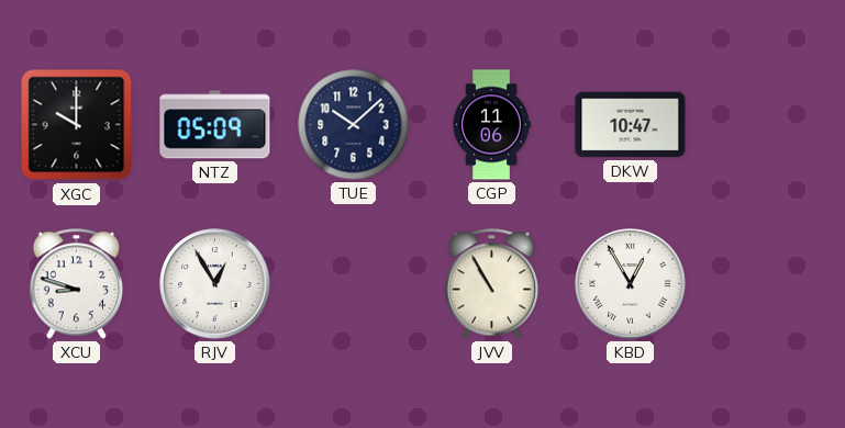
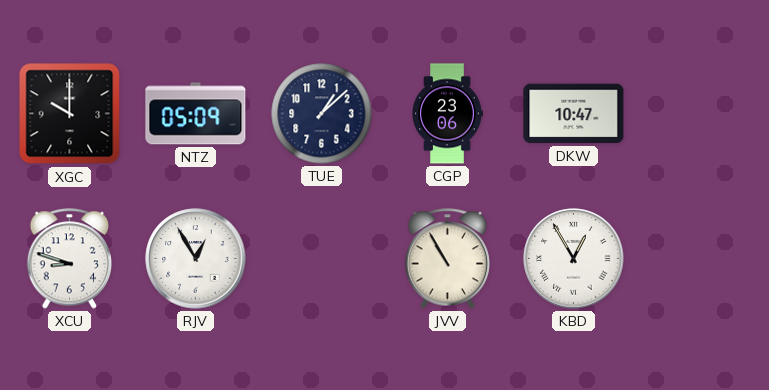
TUE: 10:08 -> 1:08
CGP: 11:06 -> 23:06
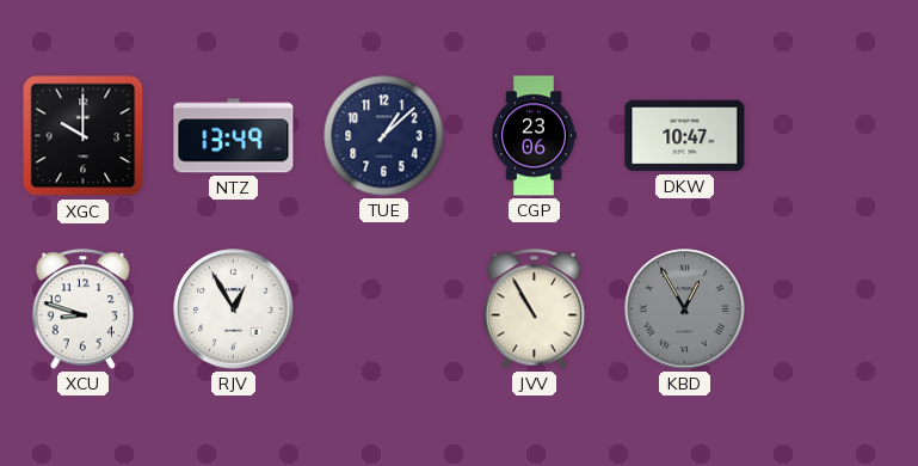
NTZ: 05:09 -> 13:49
KBD dial: white -> grey
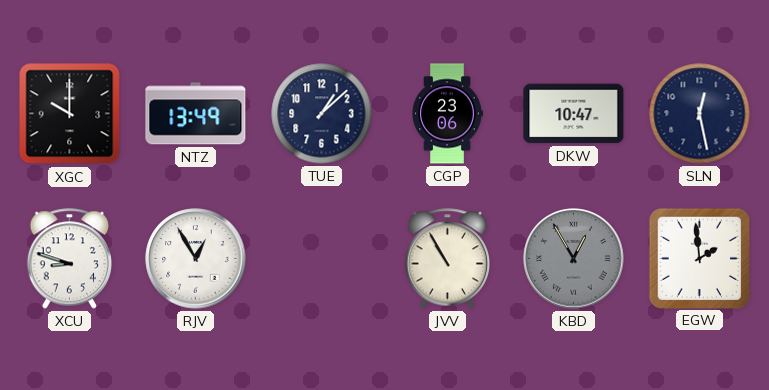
SLN: none -> 12:28
EGW: none -> 1:59
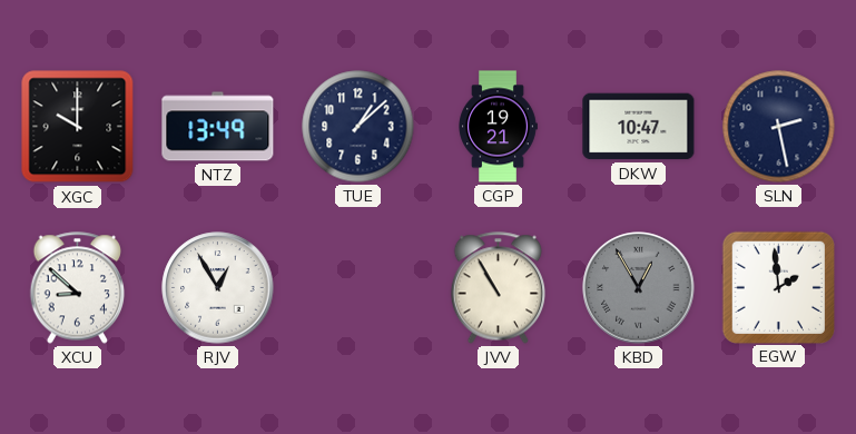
CGP: 23:06 -> 19:21
SLN: 12:28 -> 2:28
XCU: 8:48 -> 8:52
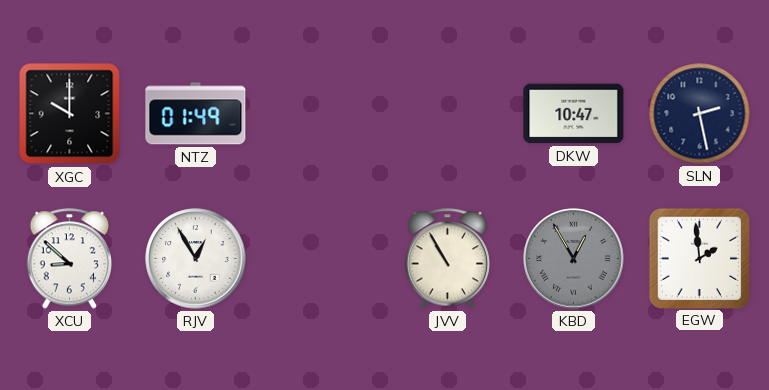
NTZ: 13:49 -> 01:49
TUE: 1:08 -> none
CGP: 19:21 -> none
